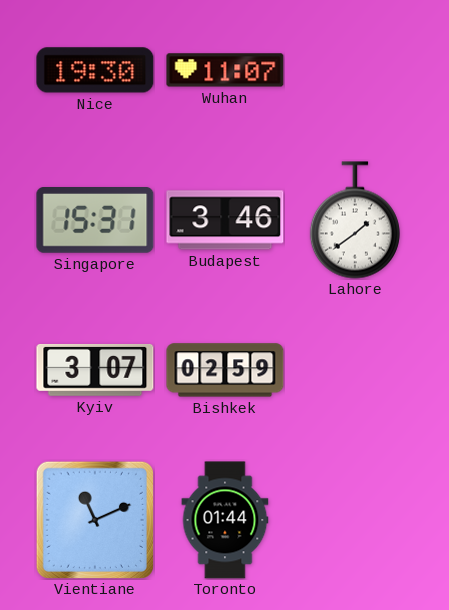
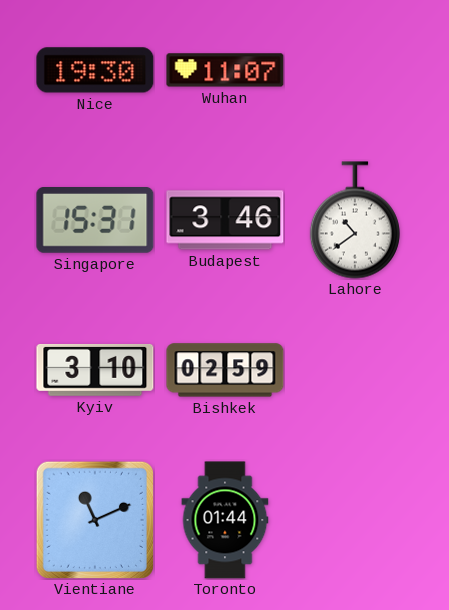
Lahore: 1:39 -> 10:39
Kyiv: 3:07 -> 3:10
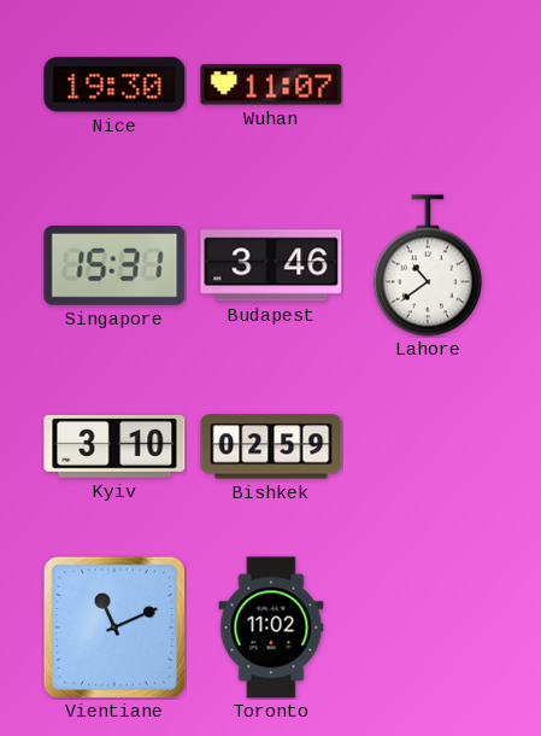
Toronto: 01:44 -> 11:02
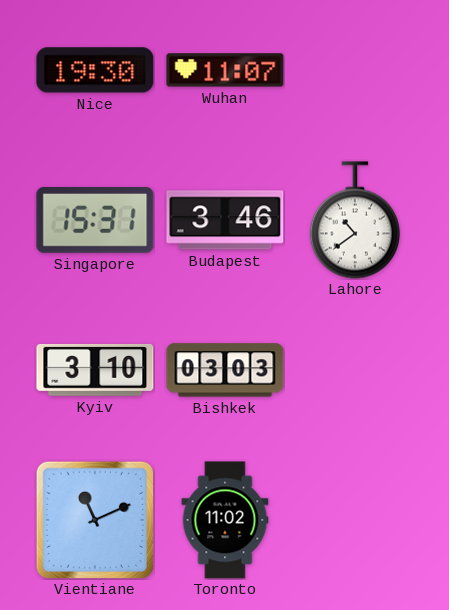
Bishkek: 02:59 -> 03:03
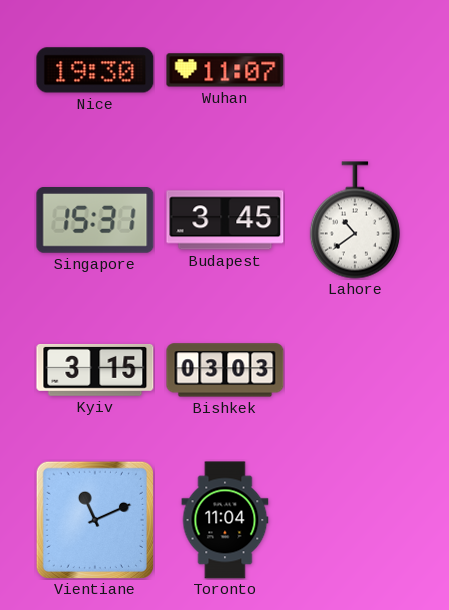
Budapest: 3:46 -> 3:45
Kyiv: 3:10 -> 3:15
Toronto: 11:02 -> 11:04
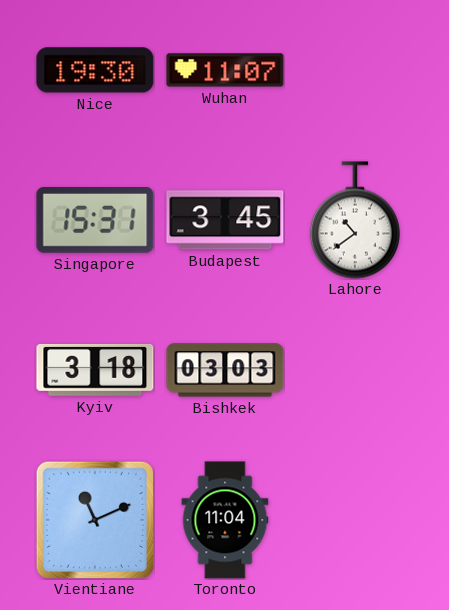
Kyiv: 3:15 -> 3:18
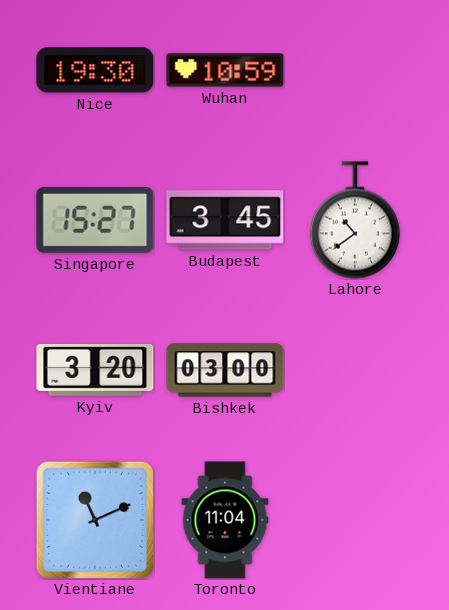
Wuhan: 11:07 -> 10:59
Singapore: 15:31 -> 15:27
Kyiv: 3:18 -> 3:20
Bishkek: 03:03 -> 03:00
